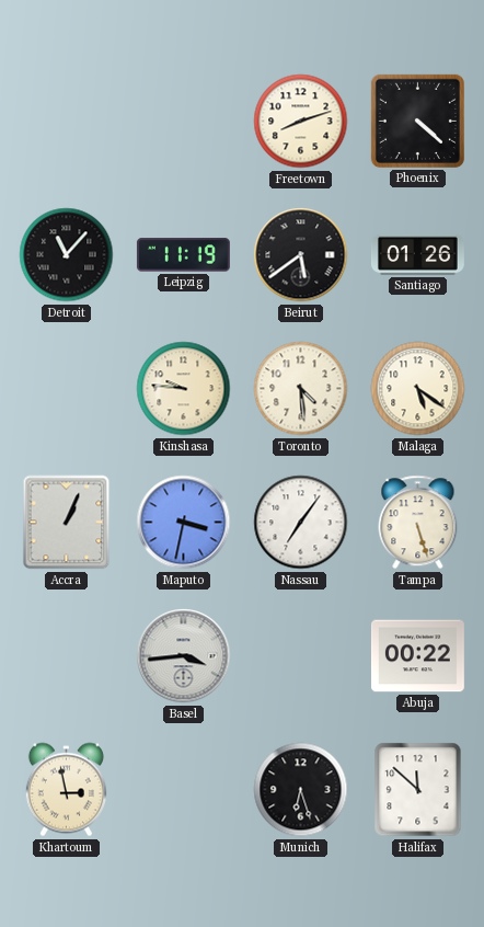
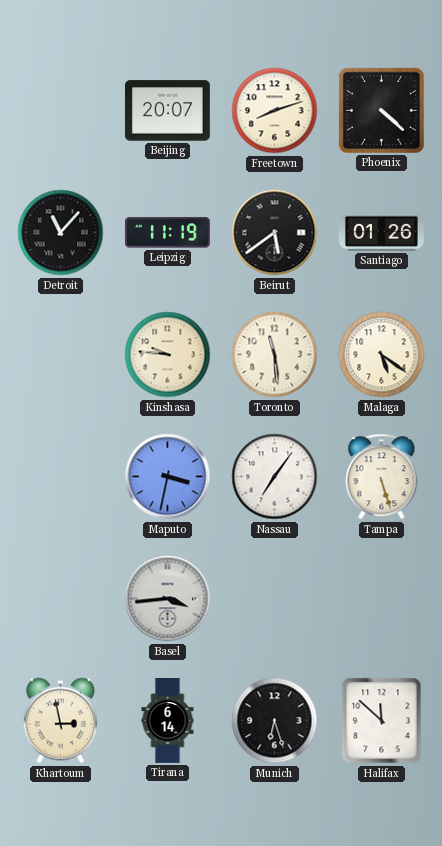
Beijing: none -> 20:07
Toronto: 4:29 -> 11:29
Accra: 1:04 -> none
Abuja: 00:22 -> none
Tirana: none -> 6:14
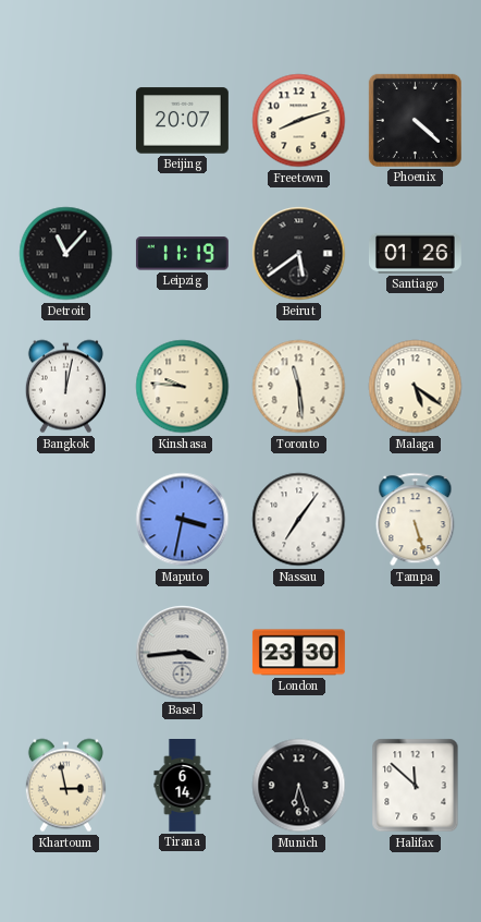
Bangkok: none -> 12:02
London: none -> 23:30
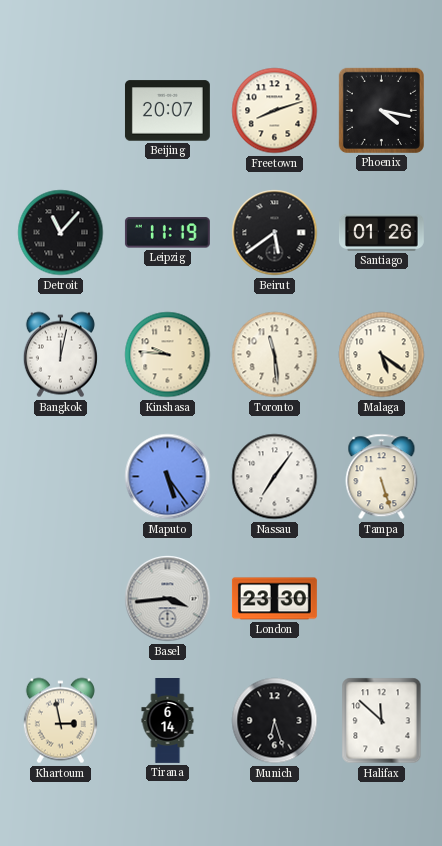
Phoenix: 4:22 -> 4:17
Maputo: 3:32 -> 5:24
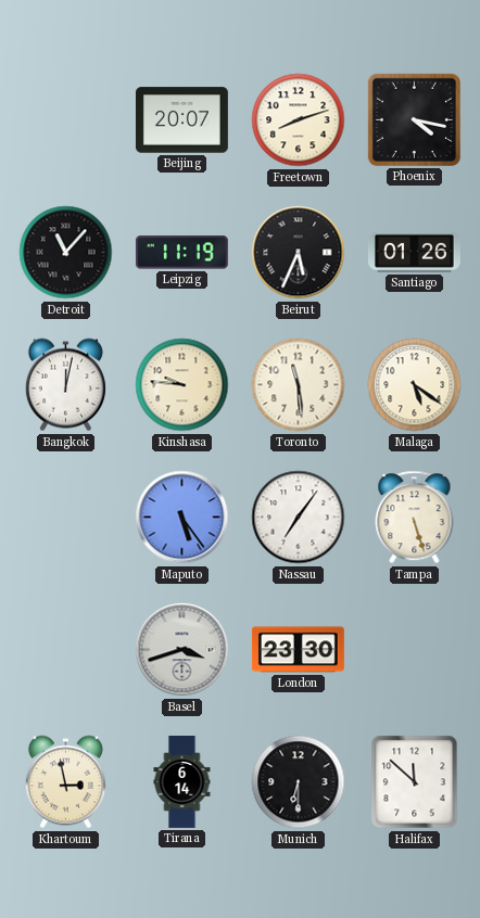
Beirut: 5:39 -> 5:34
Basel: 3:44 -> 3:42
Munich: 6:27 -> 6:30
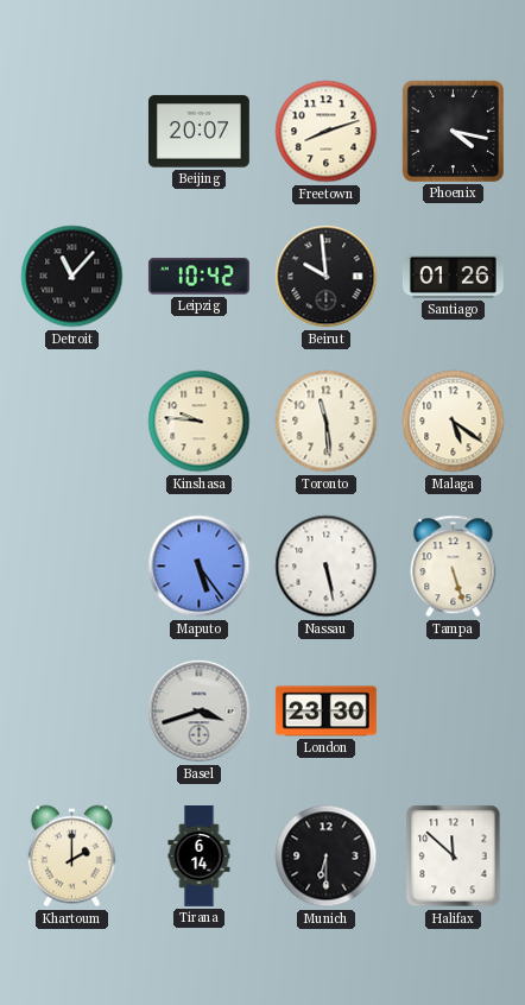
Leipzig: 11:19 -> 10:42
Beirut: 5:34 -> 9:59
Bangkok: 12:02 -> none
Nassau: 7:06 -> 5:28
Khartoum: 2:58 -> 2:00
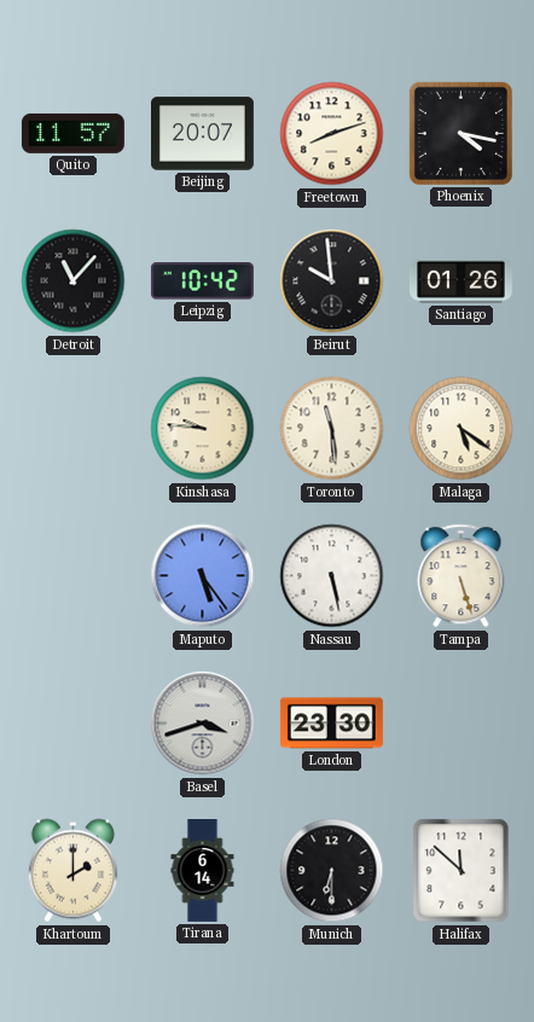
Quito: none -> 11:57
